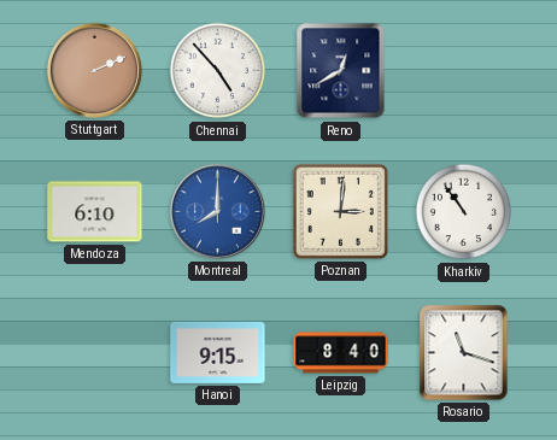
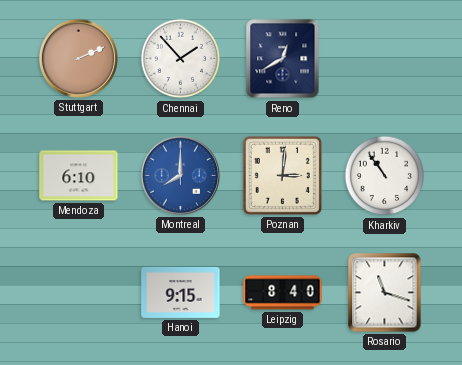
Chennai: 4:53 -> 1:53
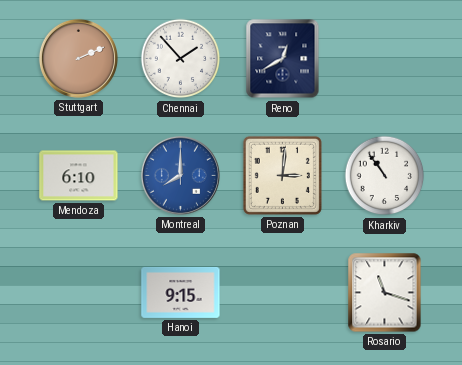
Leipzig: 8:40 -> none
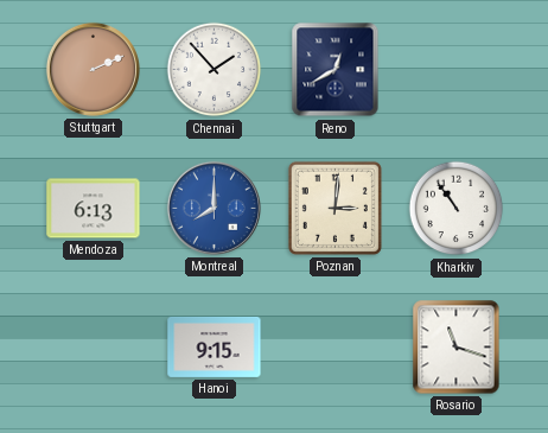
Mendoza: 6:10 -> 6:13
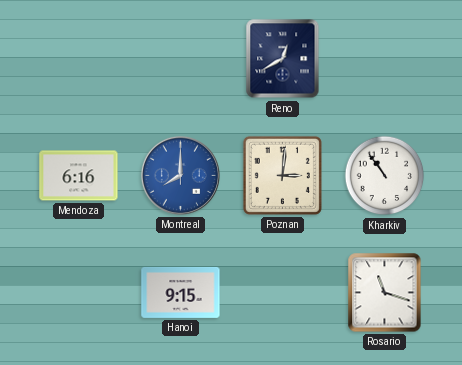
Stuttgart: 2:11 -> none
Chennai: 1:53 -> none
Mendoza: 6:13 -> 6:16
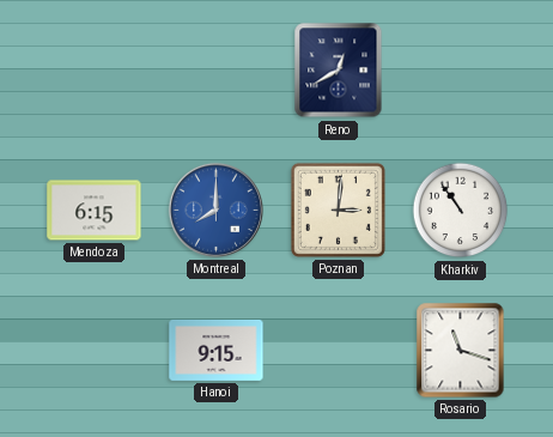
Mendoza: 6:16 -> 6:15
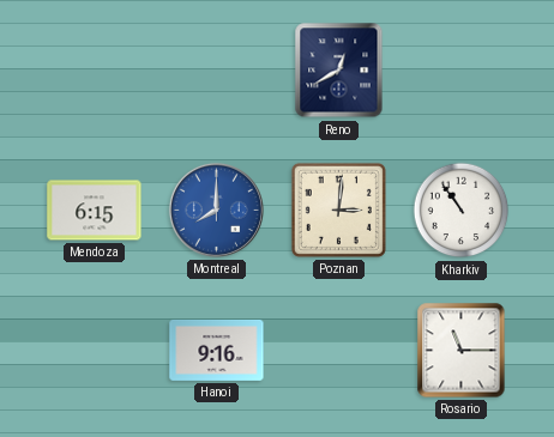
Hanoi: 9:15 -> 9:16
Rosario: 11:18 -> 11:15
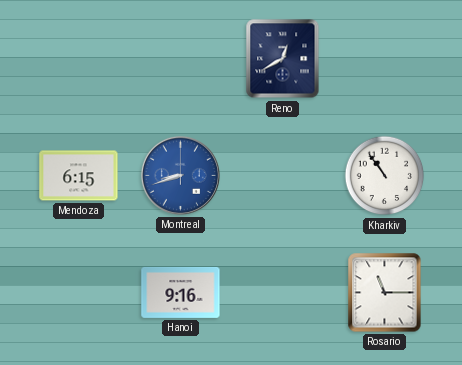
Montreal: 8:00 -> 8:42
Poznan: 3:01 -> none
